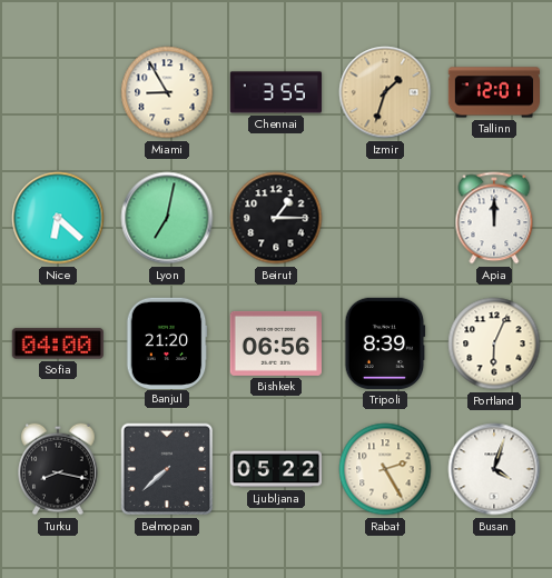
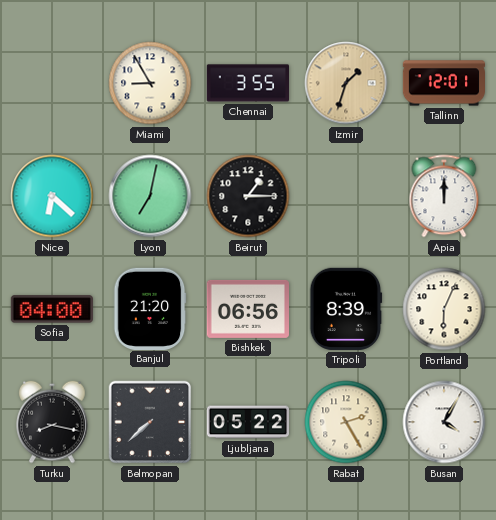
Busan: 4:03 -> 4:05
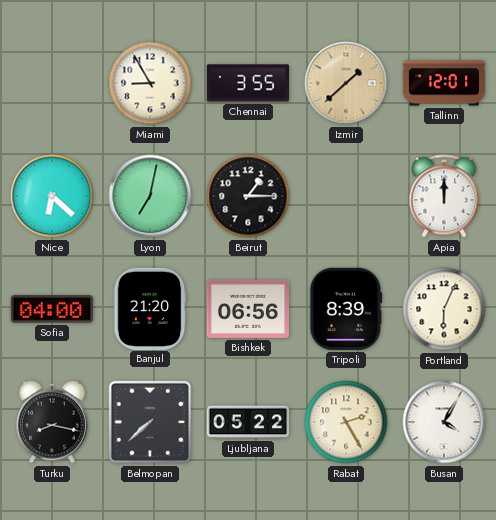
Izmir: 1:33 -> 1:38
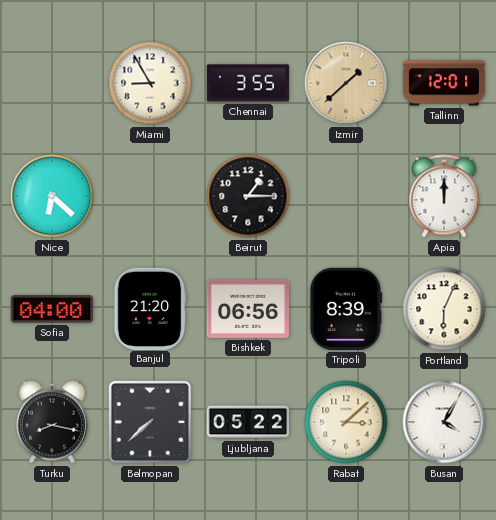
Lyon: 7:02 -> none
Rabat: 2:25 -> 3:08
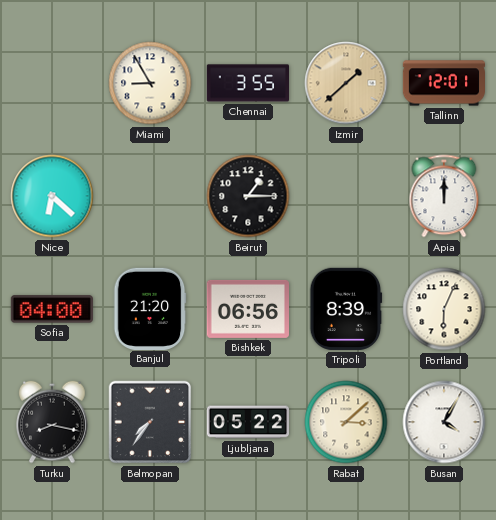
Belmopan: 7:38 -> 7:36
